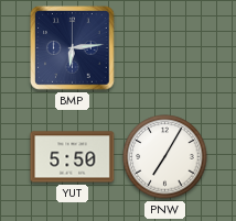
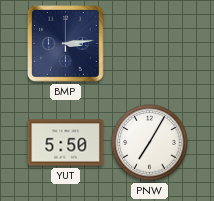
BMP: 6:14 -> 3:14
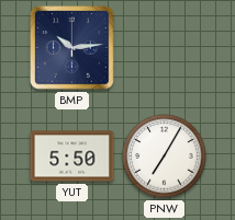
BMP: 3:14 -> 10:14
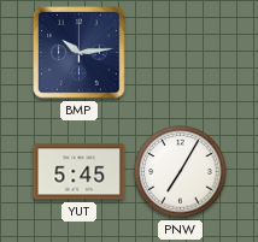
YUT: 5:50 -> 5:45
